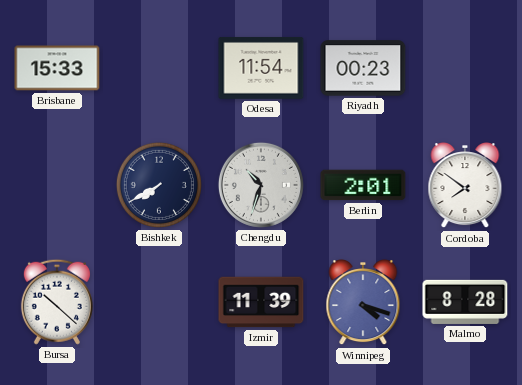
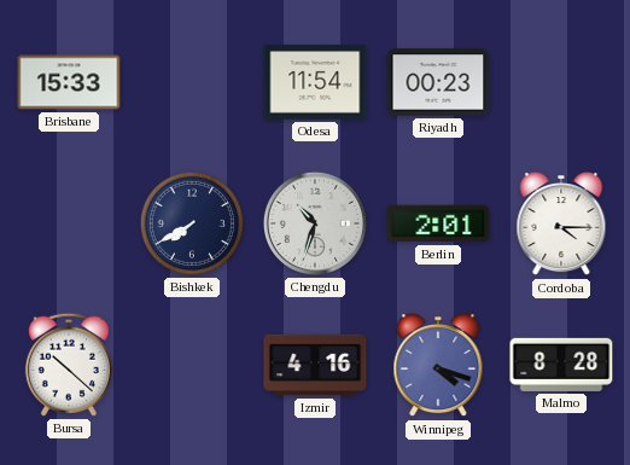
Cordoba: 7:51 -> 4:15
Izmir: 11:39 -> 4:16
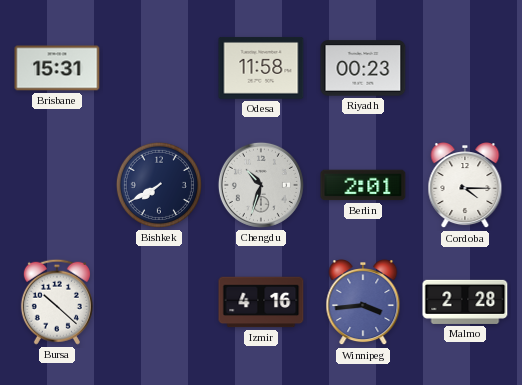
Brisbane: 15:33 -> 15:31
Odesa: 11:54 -> 11:58
Winnipeg: 4:18 -> 3:44
Malmo: 8:28 -> 2:28
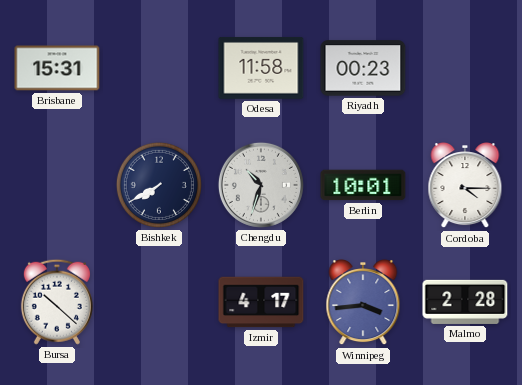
Berlin: 2:01 -> 10:01
Izmir: 4:16 -> 4:17
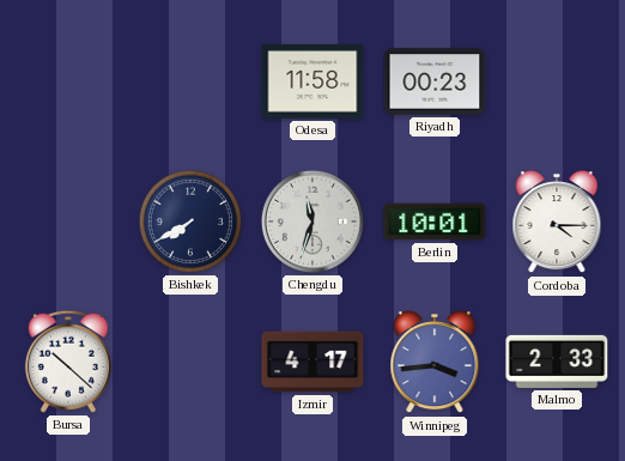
Brisbane: 15:31 -> none
Chengdu: 10:33 -> 11:33
Malmo: 2:28 -> 2:33
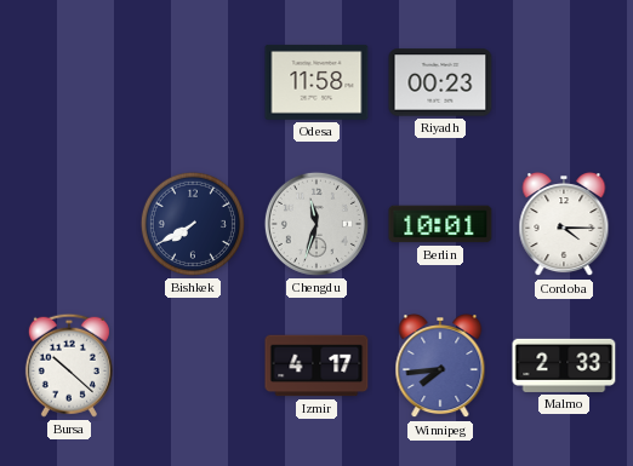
Winnipeg: 3:44 -> 7:44
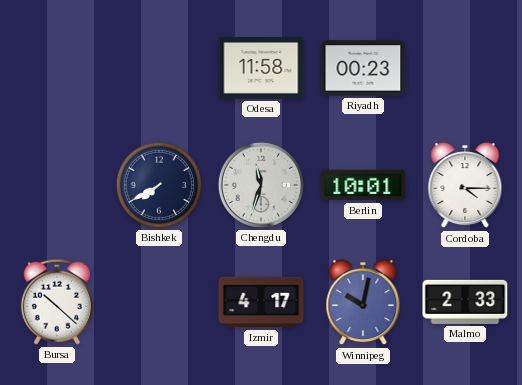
Winnipeg: 7:44 -> 10:02
